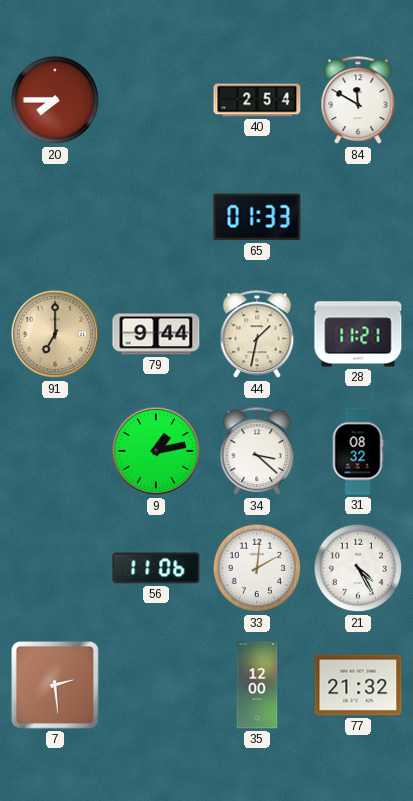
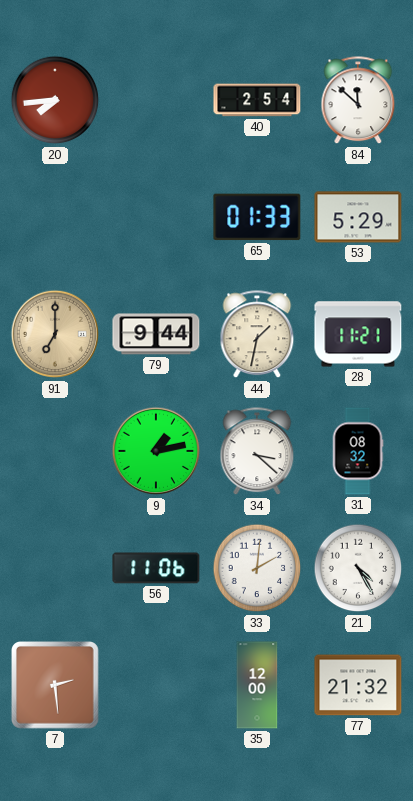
20: 7:45 -> 7:44
84: 11:50 -> 11:52
53: none -> 5:29
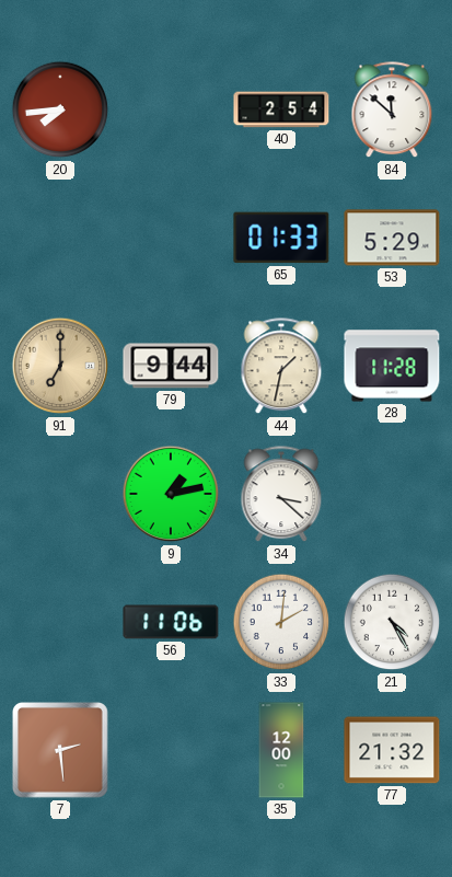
28: 11:21 -> 11:28
31: 08:32 -> none
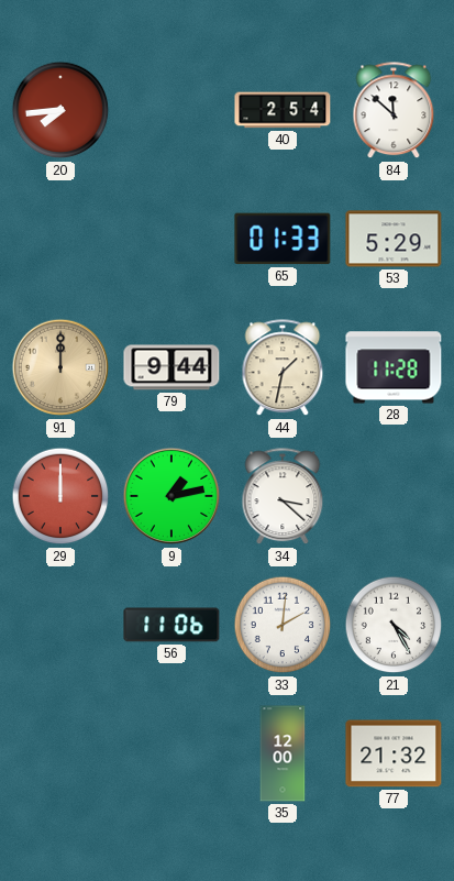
91: 7:00 -> 12:00
29: none -> 12:00
7: 2:29 -> none
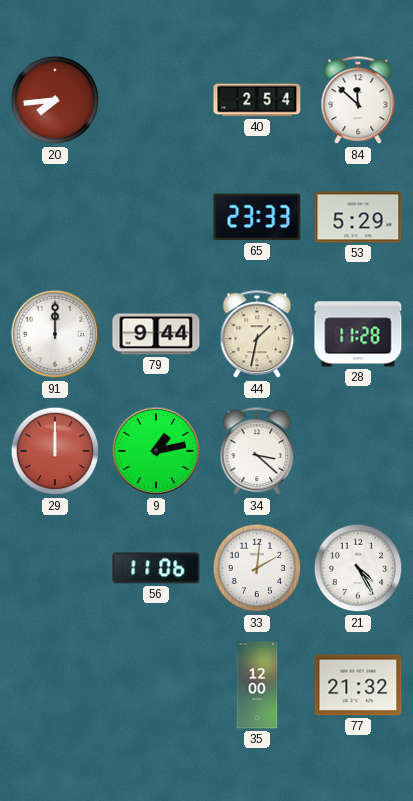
65: 01:33 -> 23:33
91 dial: champagne -> white
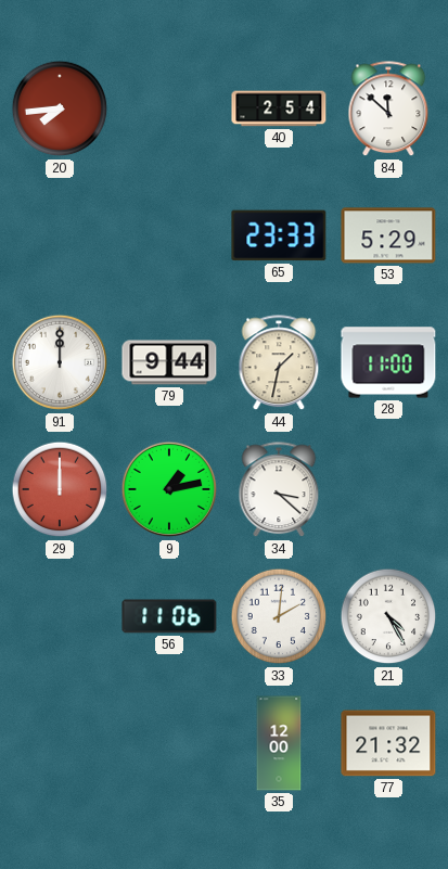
28: 11:28 -> 11:00
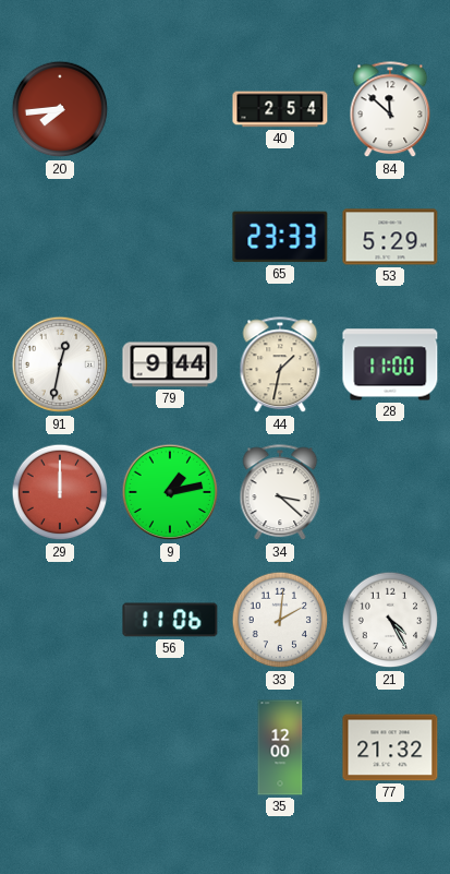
91: 12:00 -> 12:32
